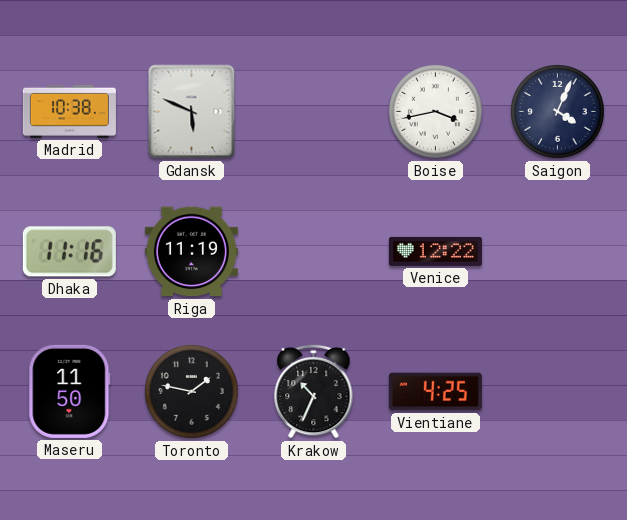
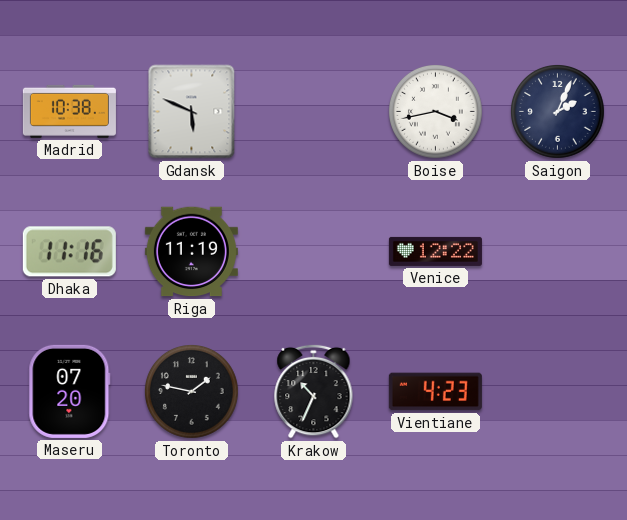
Saigon: 4:04 -> 2:04
Maseru: 11:50 -> 07:20
Vientiane: 4:25 -> 4:23
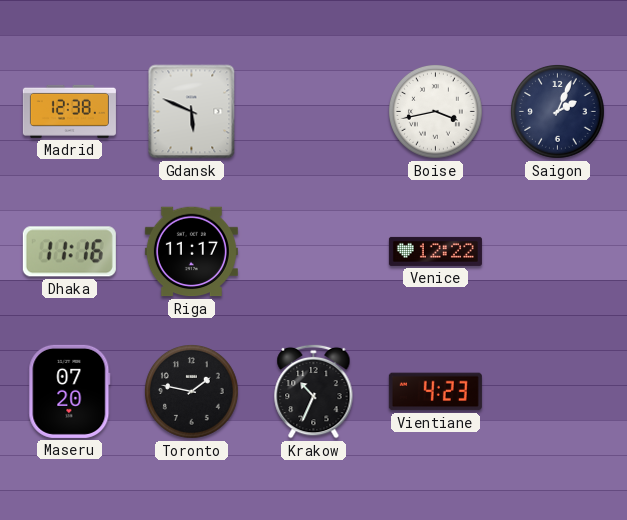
Madrid: 10:38 -> 12:38
Riga: 11:19 -> 11:17
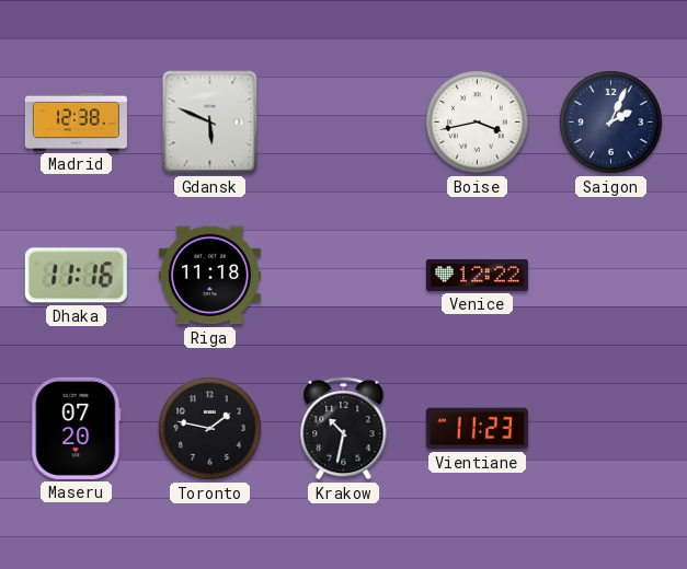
Riga: 11:17 -> 11:18
Krakow: 10:34 -> 10:32
Vientiane: 4:23 -> 11:23
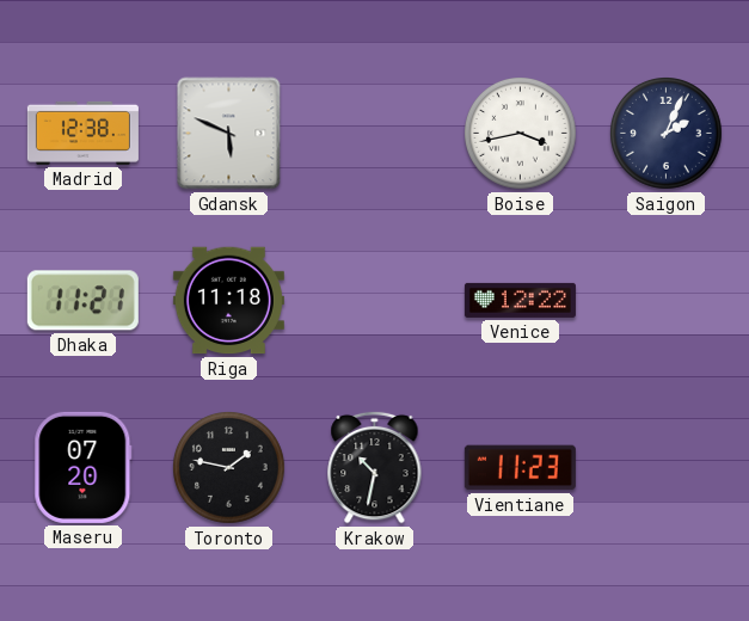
Dhaka: 11:16 -> 11:21
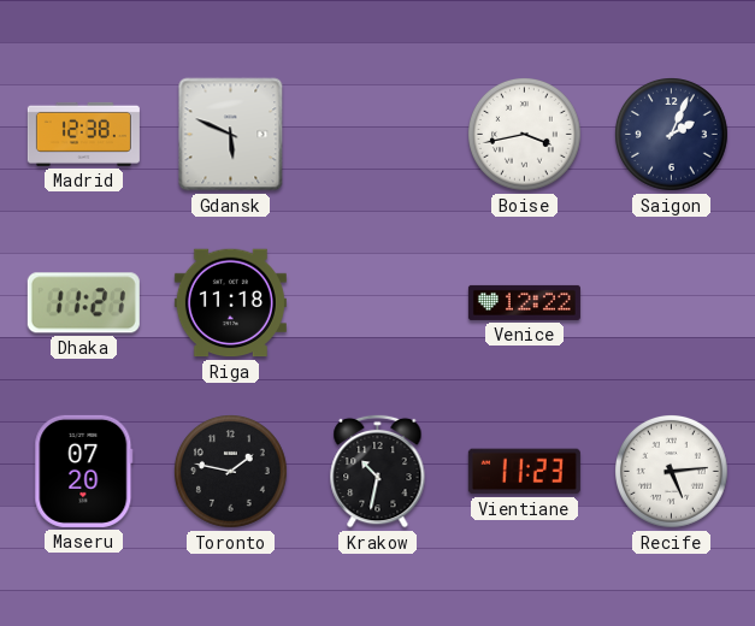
Recife: none -> 5:14
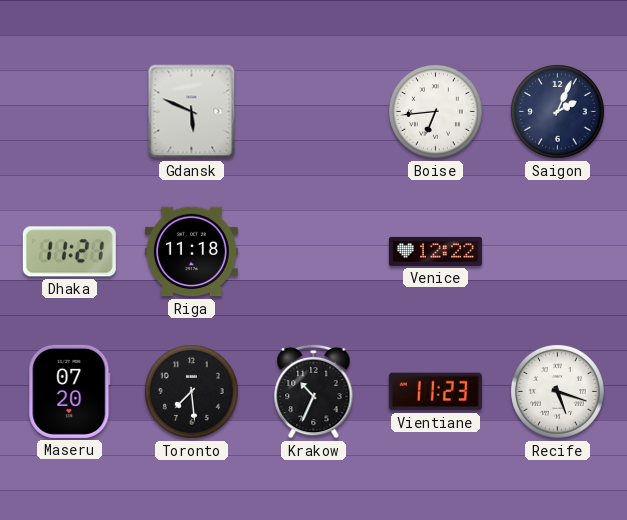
Madrid: 12:38 -> none
Boise: 3:43 -> 6:44
Toronto: 1:47 -> 7:29
Krakow: 10:32 -> 10:34
Recife: 5:14 -> 5:18
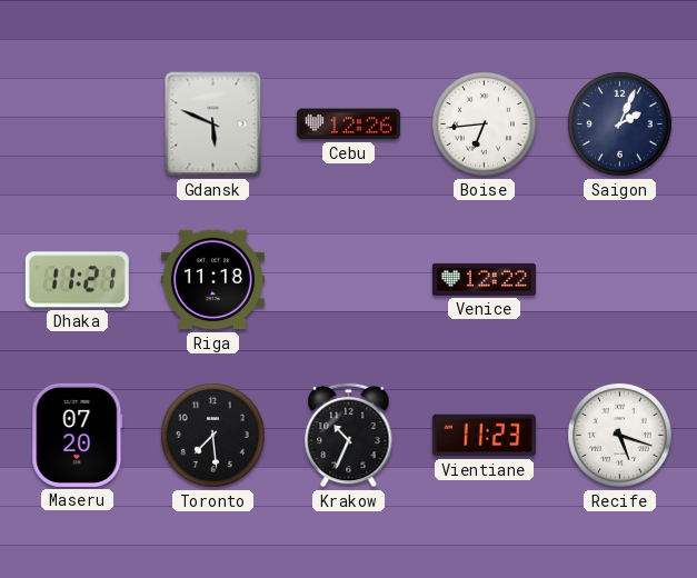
Cebu: none -> 12:26
